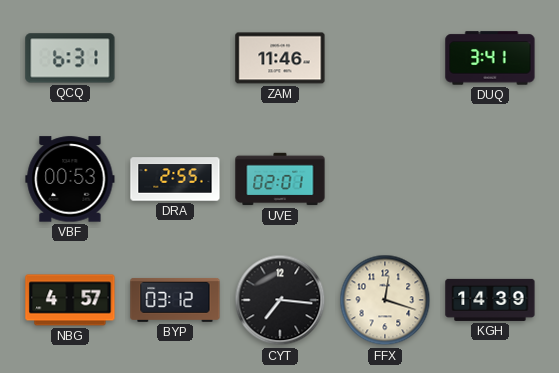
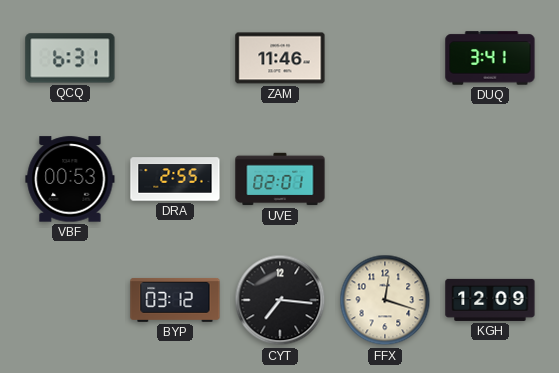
NBG: 4:57 -> none
KGH: 14:39 -> 12:09
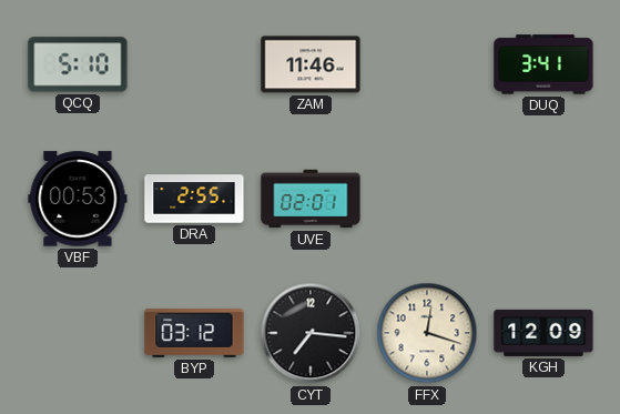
QCQ: 6:31 -> 5:10
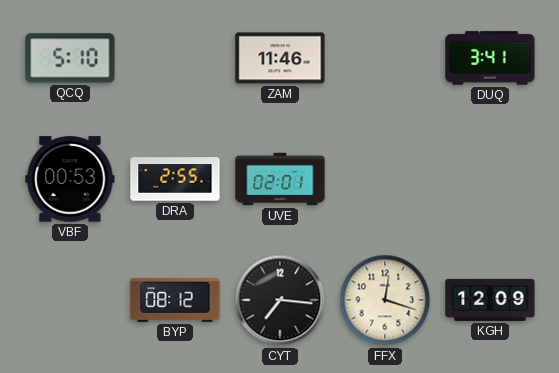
BYP: 03:12 -> 08:12
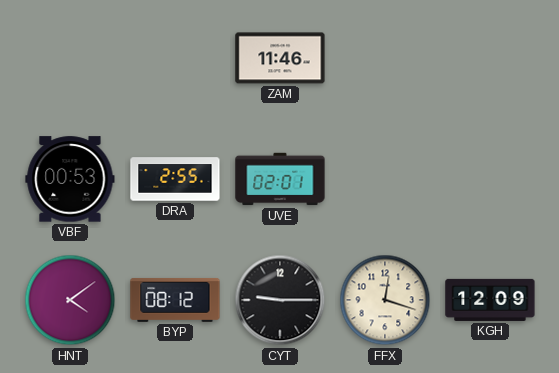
QCQ: 5:10 -> none
DUQ: 3:41 -> none
HNT: none -> 4:09
CYT: 7:16 -> 9:15
